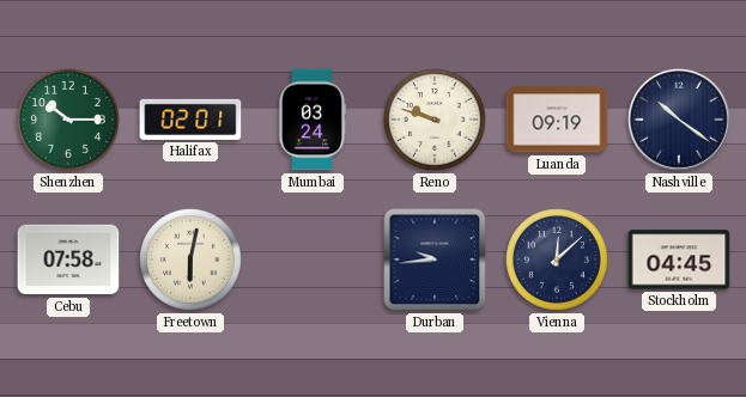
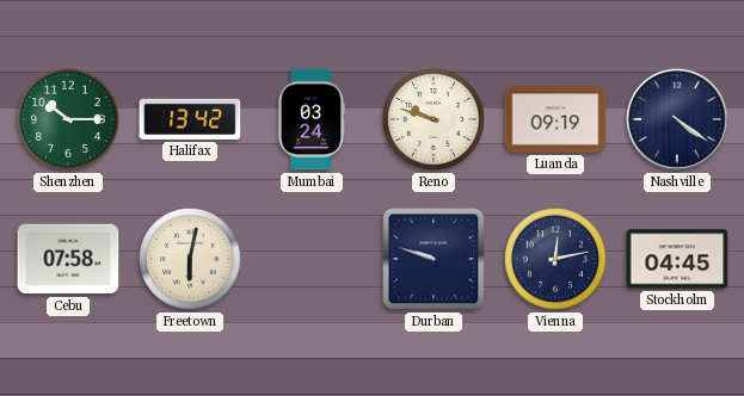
Halifax: 02:01 -> 13:42
Nashville: 10:21 -> 4:21
Durban: 9:44 -> 9:48
Vienna: 12:08 -> 12:13
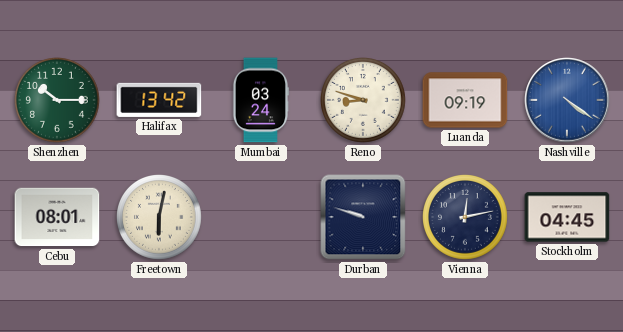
Reno: 9:48 -> 8:48
Nashville dial: navy -> blue
Cebu: 07:58 -> 08:01
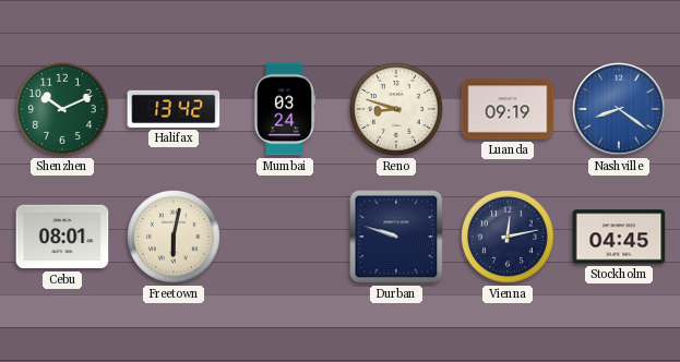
Shenzhen: 10:15 -> 10:11
Nashville: 4:21 -> 8:21
